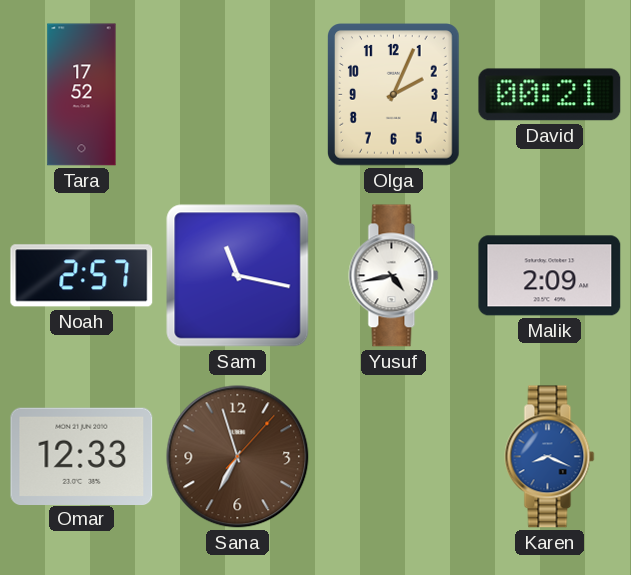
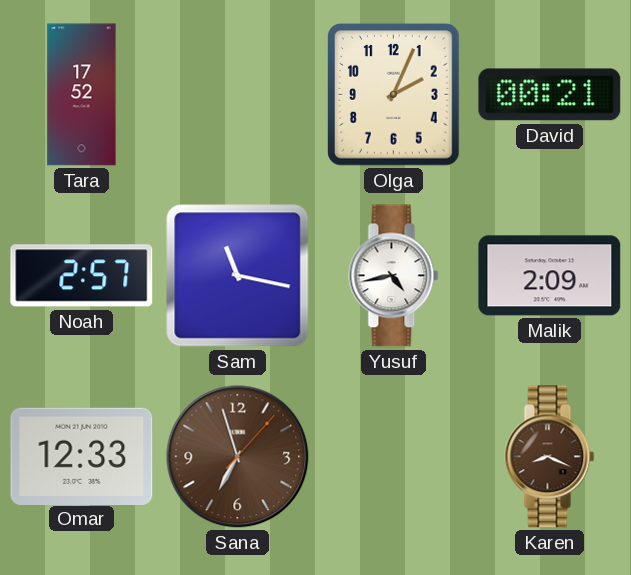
Karen dial: blue -> brown
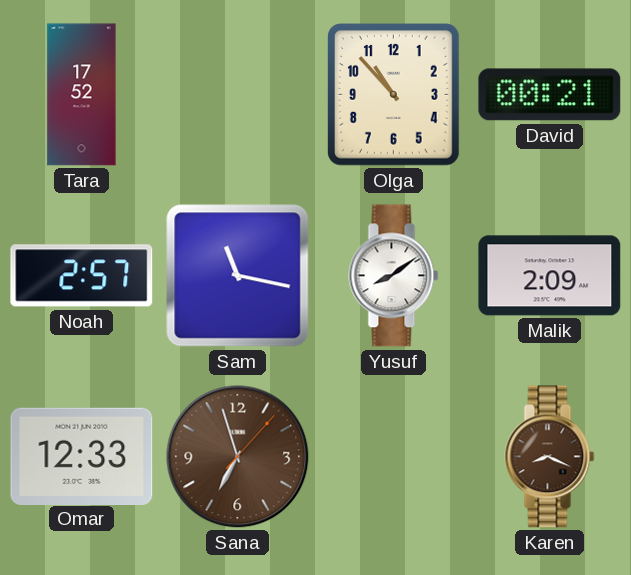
Olga: 2:04 -> 10:53
Yusuf: 4:43 -> 8:09
